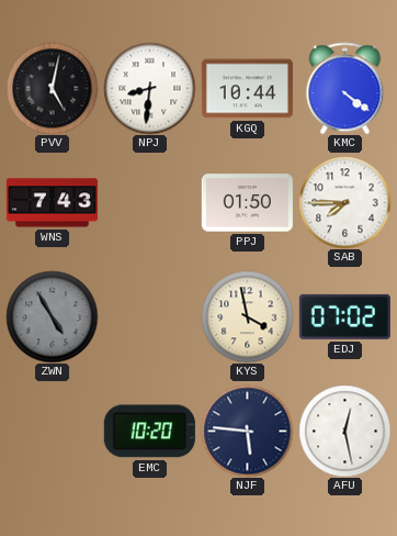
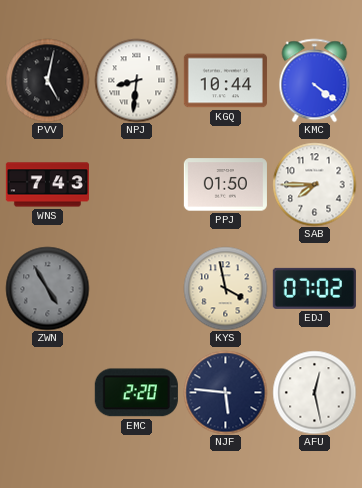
EMC: 10:20 -> 2:20
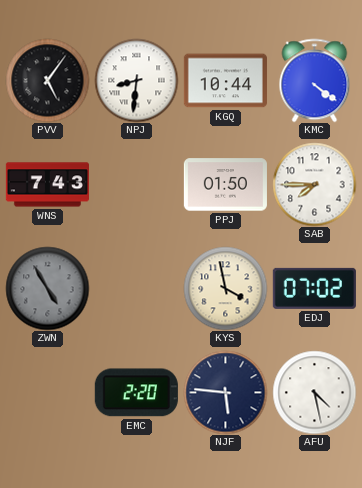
PVV: 5:02 -> 5:06
AFU: 12:28 -> 4:28
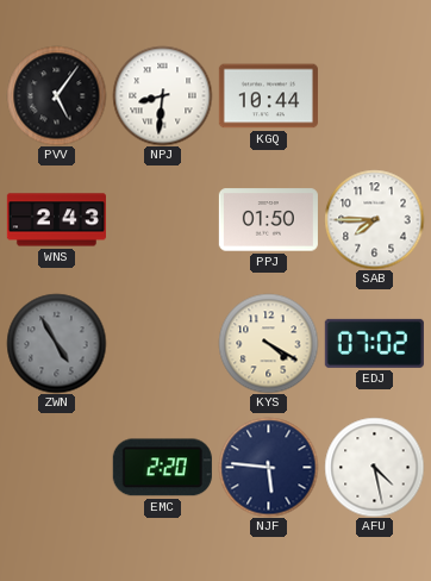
KMC: 4:21 -> none
WNS: 7:43 -> 2:43
KYS: 3:58 -> 4:20
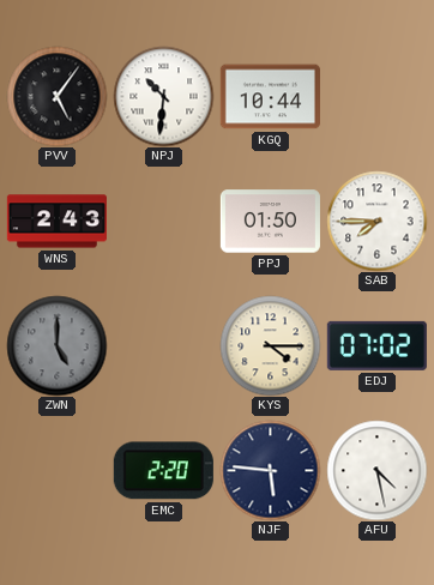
NPJ: 8:31 -> 10:31
ZWN: 4:55 -> 5:00
KYS: 4:20 -> 4:15
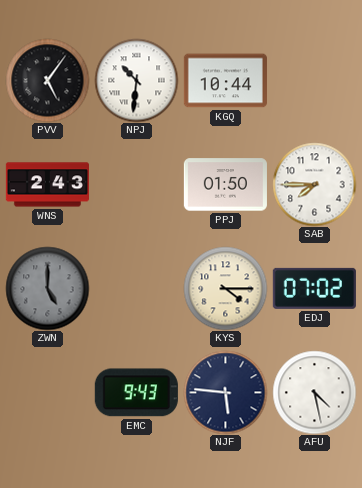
EMC: 2:20 -> 9:43
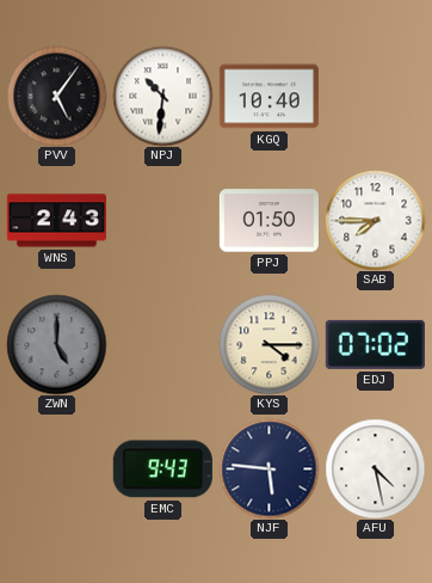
KGQ: 10:44 -> 10:40
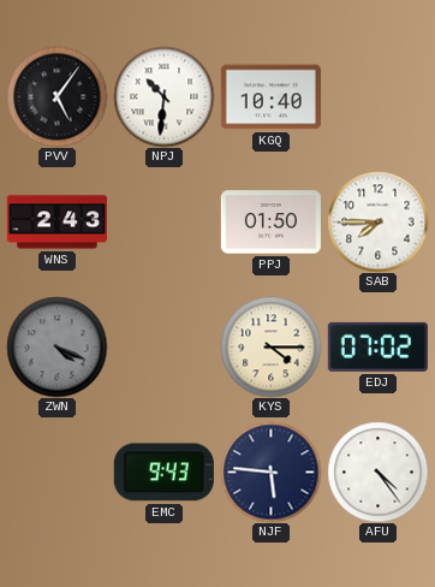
ZWN: 5:00 -> 4:19
AFU: 4:28 -> 4:24
